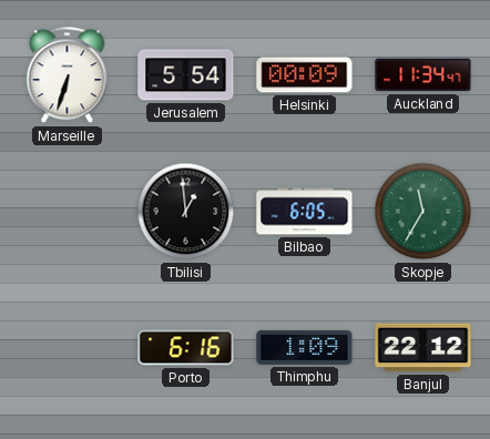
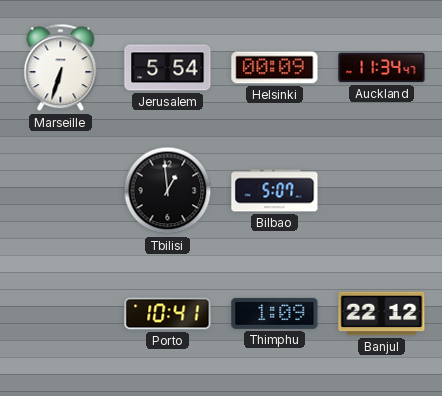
Bilbao: 6:05 -> 5:07
Skopje: 11:35 -> none
Porto: 6:16 -> 10:41
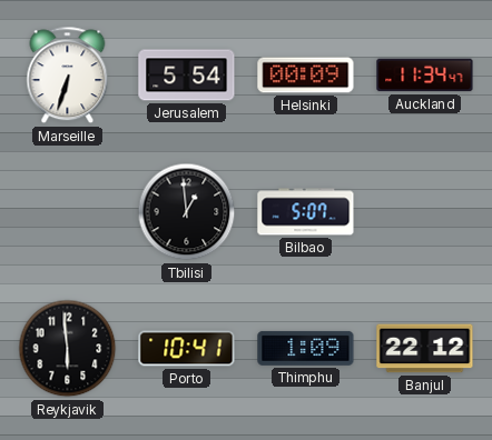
Reykjavik: none -> 5:59
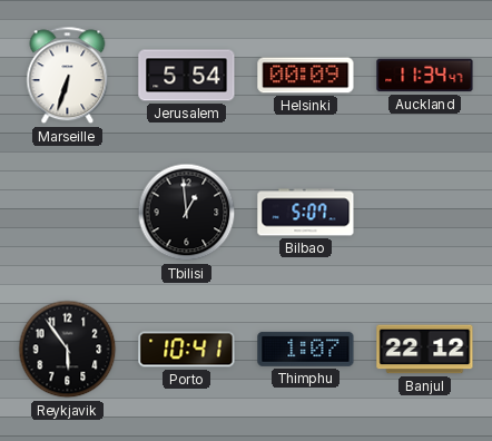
Reykjavik: 5:59 -> 5:54
Thimphu: 1:09 -> 1:07
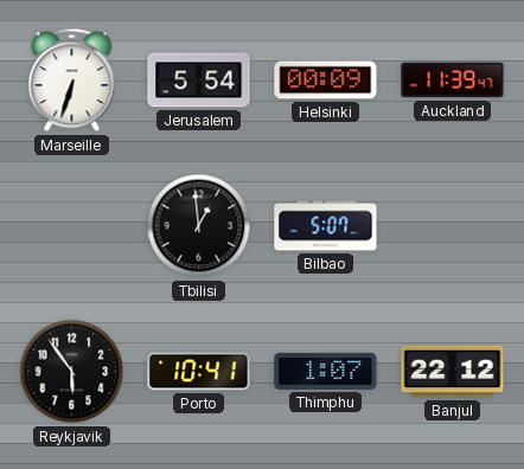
Auckland: 11:34 -> 11:39
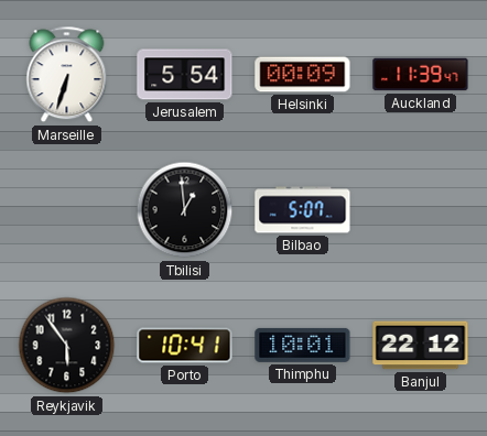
Thimphu: 1:07 -> 10:01
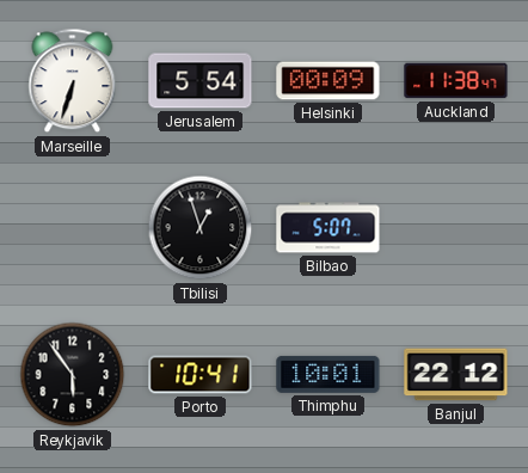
Auckland: 11:39 -> 11:38
Tbilisi: 12:59 -> 12:57
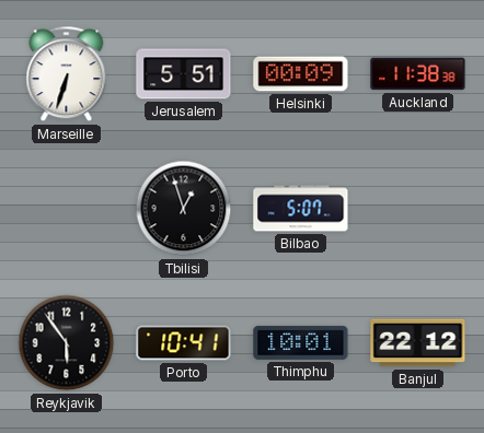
Jerusalem: 5:54 -> 5:51
Auckland: 11:38:47 -> 11:38:38
